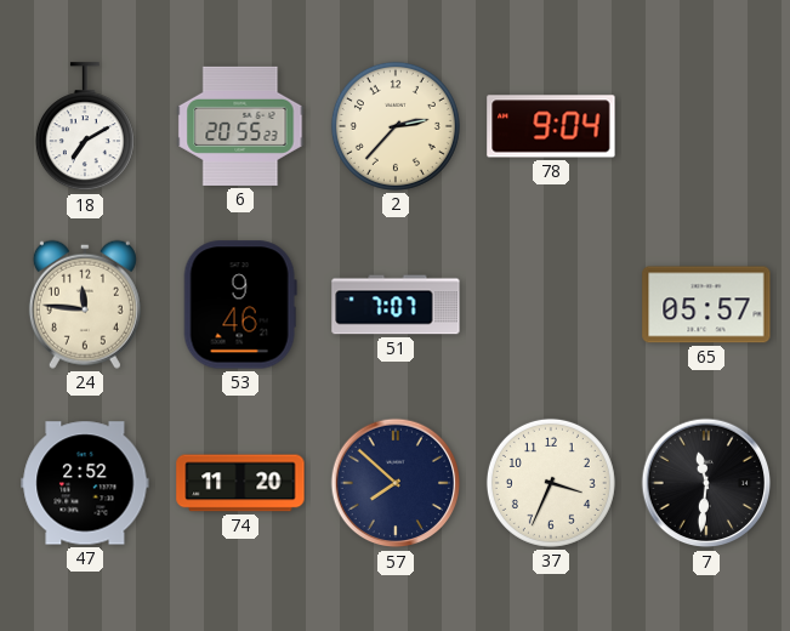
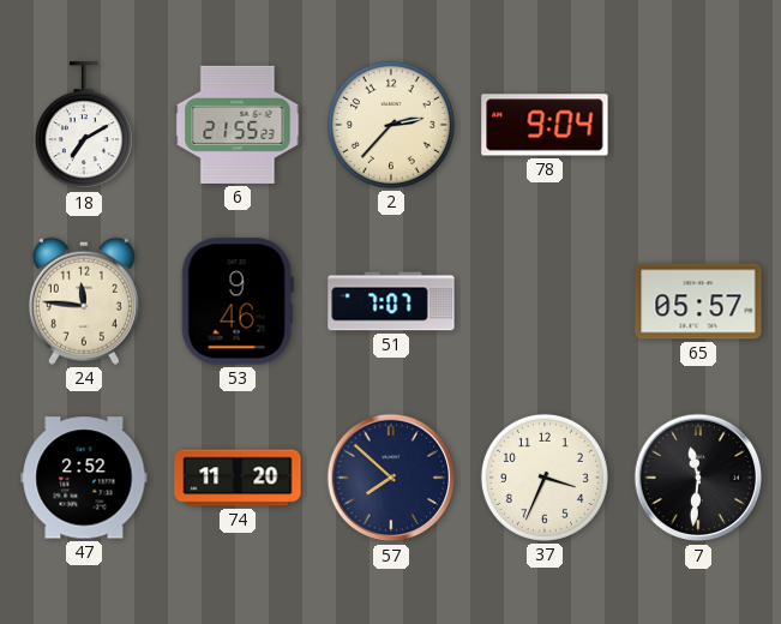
6: 20:55 -> 21:55
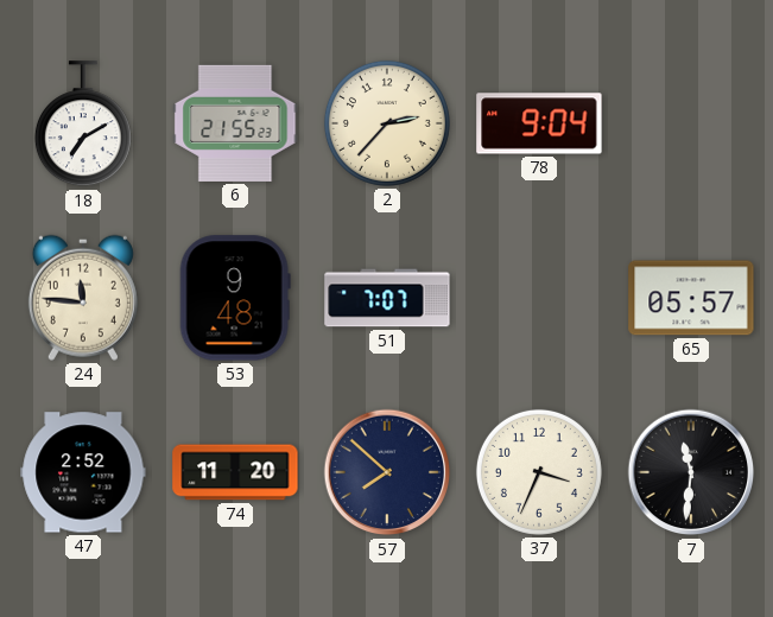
53: 9:46 -> 9:48
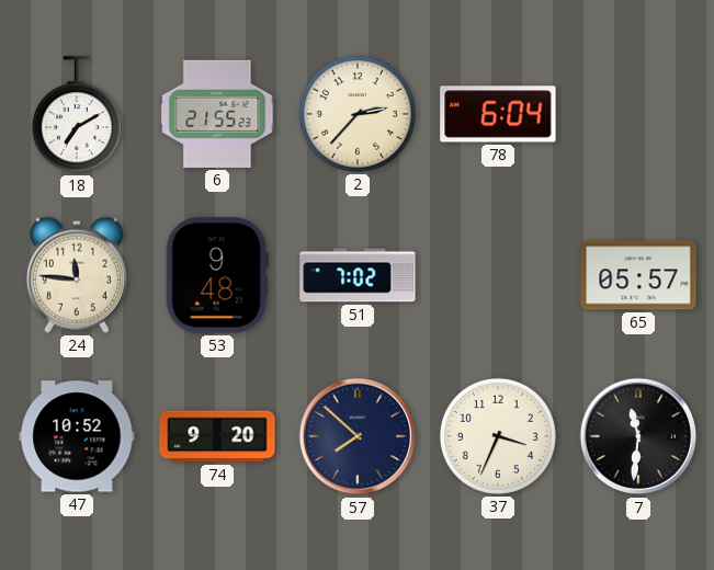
78: 9:04 -> 6:04
51: 7:07 -> 7:02
47: 2:52 -> 10:52
74: 11:20 -> 9:20
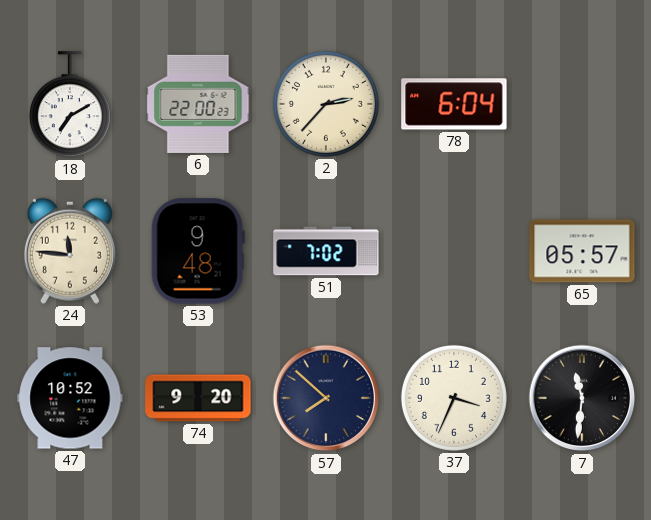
6: 21:55 -> 22:00
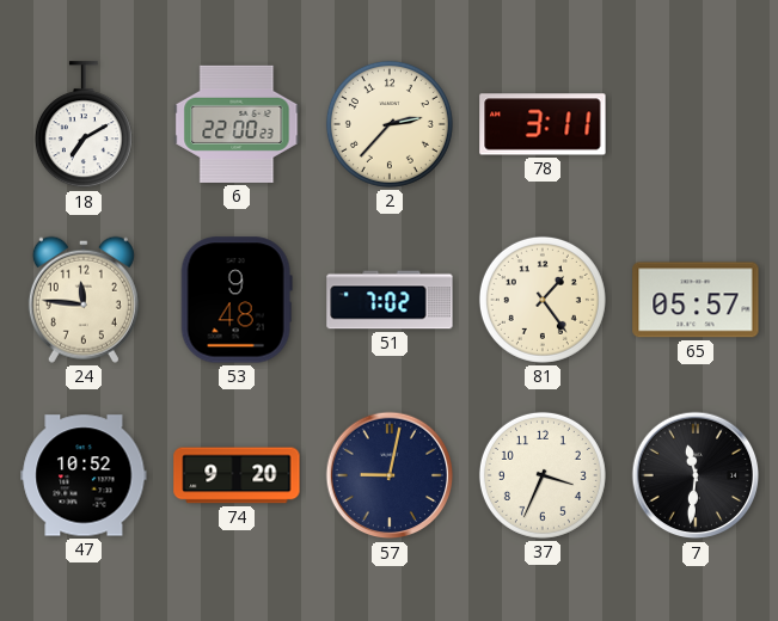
78: 6:04 -> 3:11
81: none -> 1:24
57: 7:52 -> 9:02
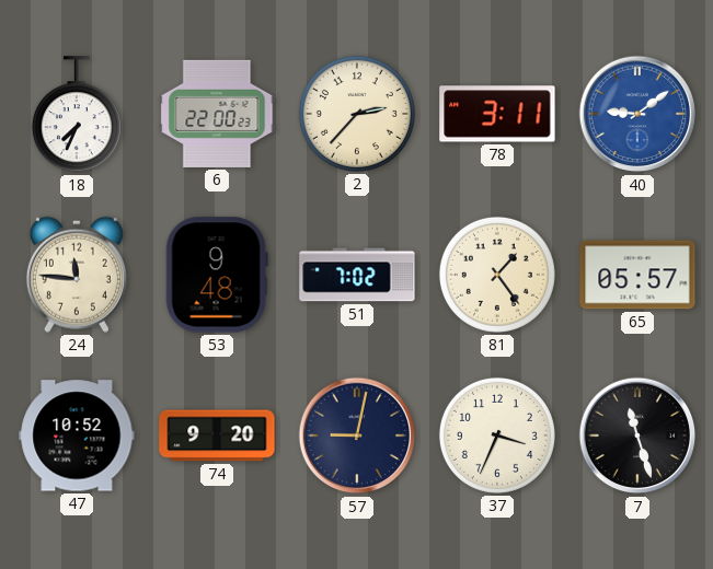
18: 7:10 -> 7:34
40: none -> 9:09
7: 11:31 -> 11:27
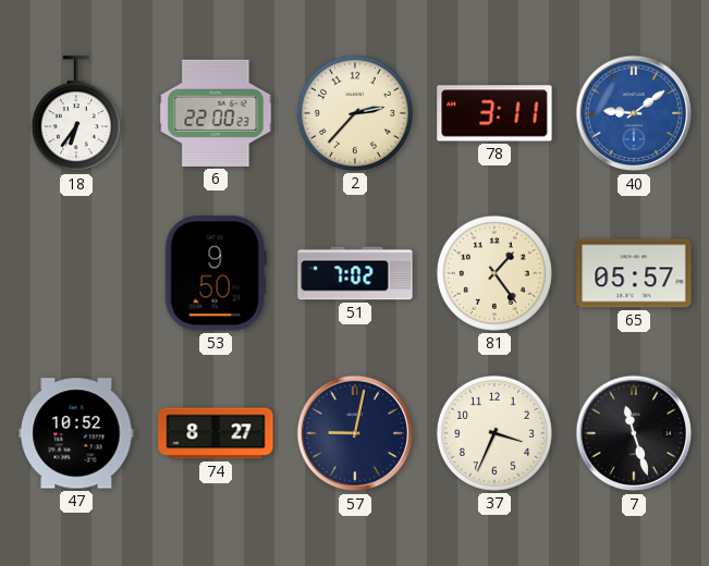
18: 7:34 -> 6:36
24: 11:46 -> none
53: 9:48 -> 9:50
74: 9:20 -> 8:27
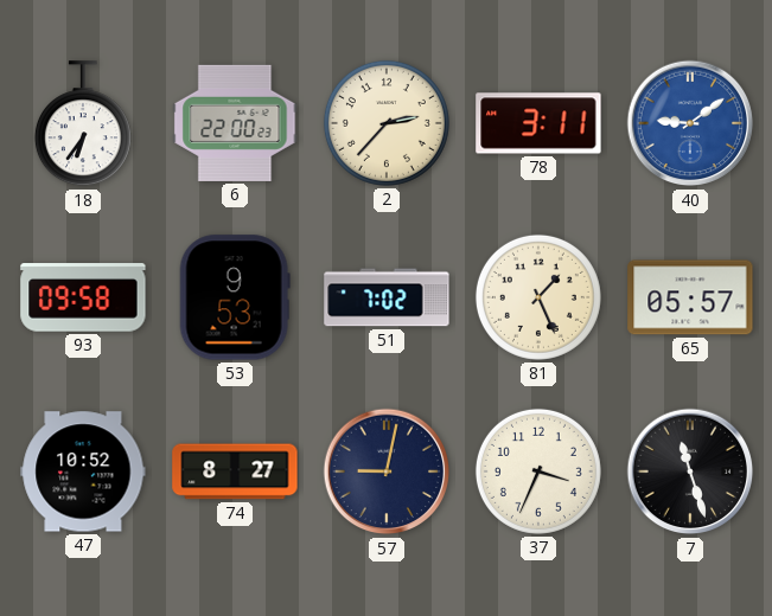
93: none -> 09:58
53: 9:50 -> 9:53
81: 1:24 -> 1:26
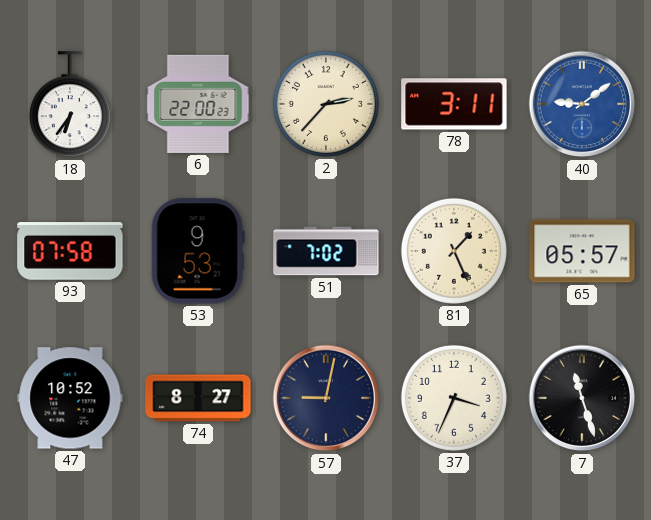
93: 09:58 -> 07:58
